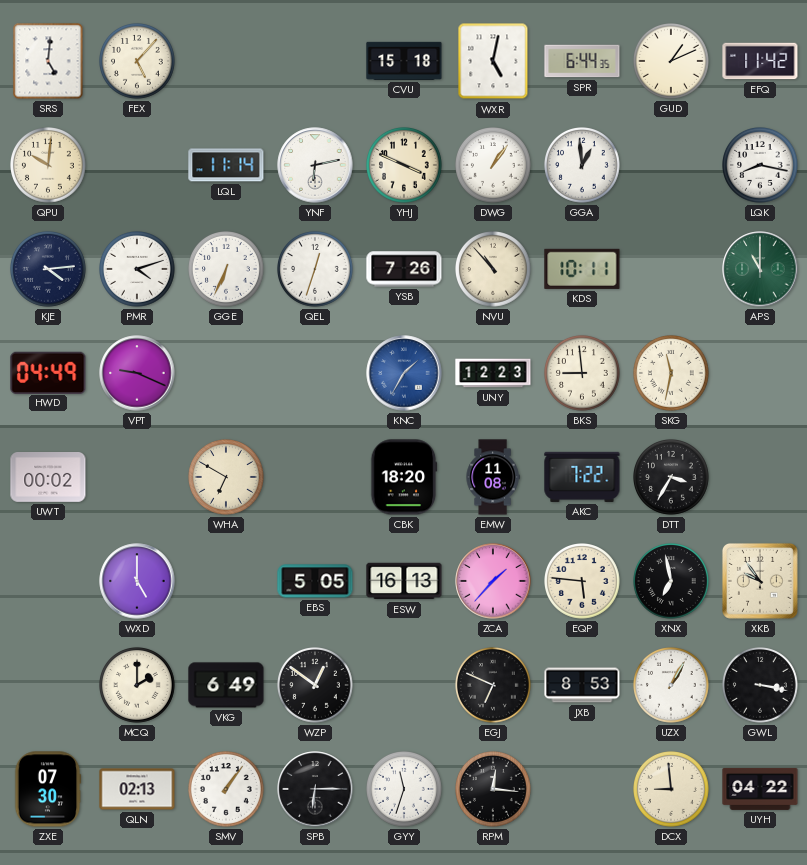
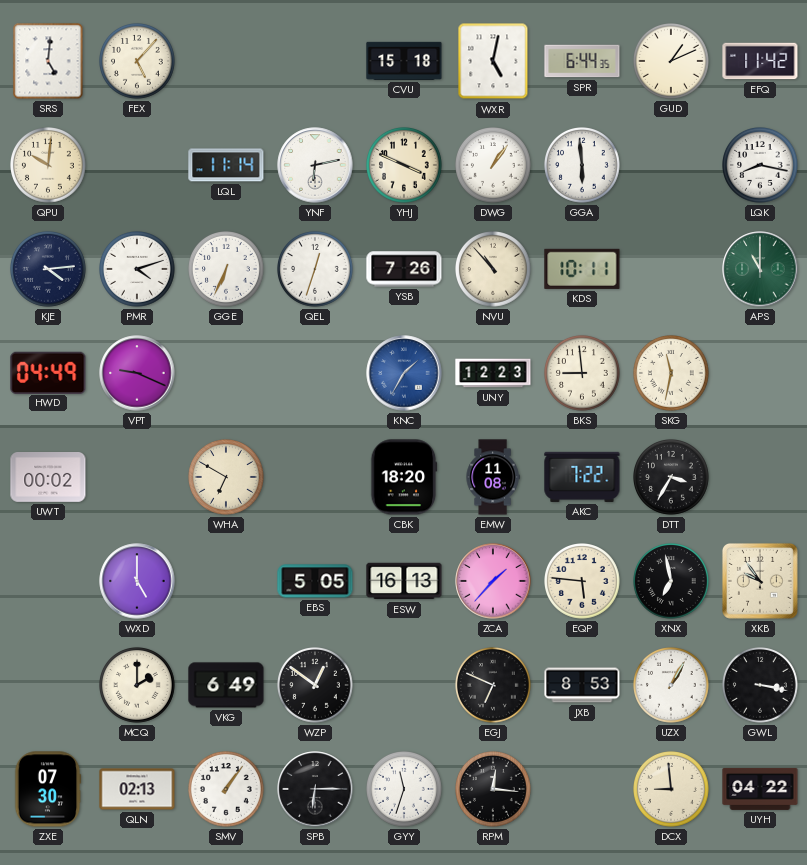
GGA: 12:59 -> 5:59
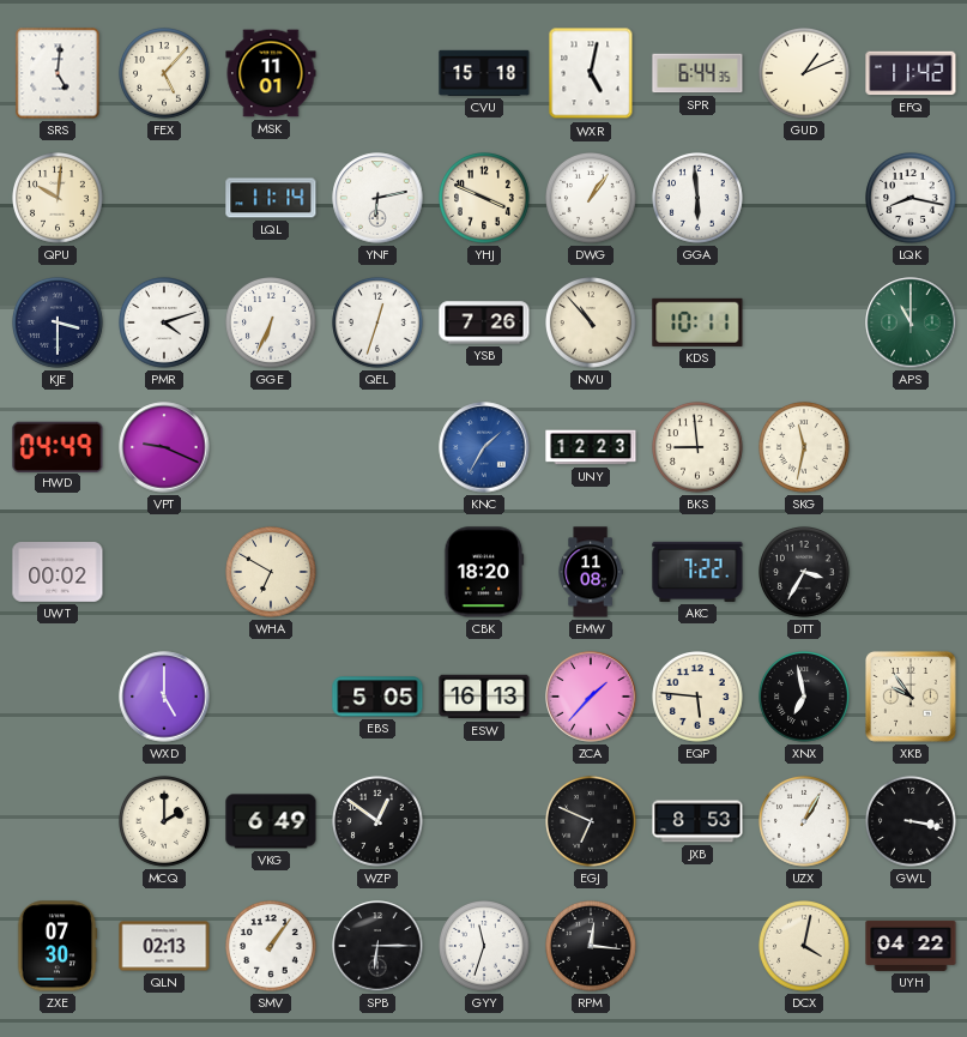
MSK: none -> 11:01
KJE: 4:14 -> 3:30
DCX: 8:59 -> 4:02
